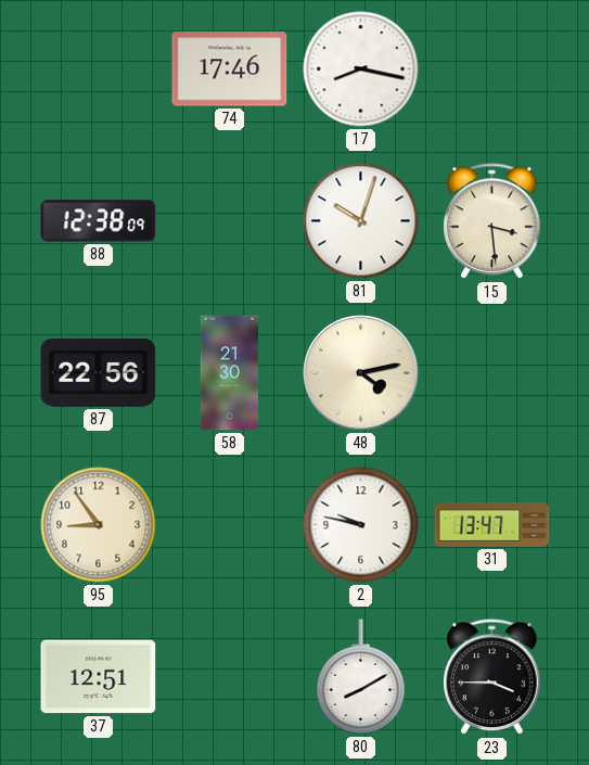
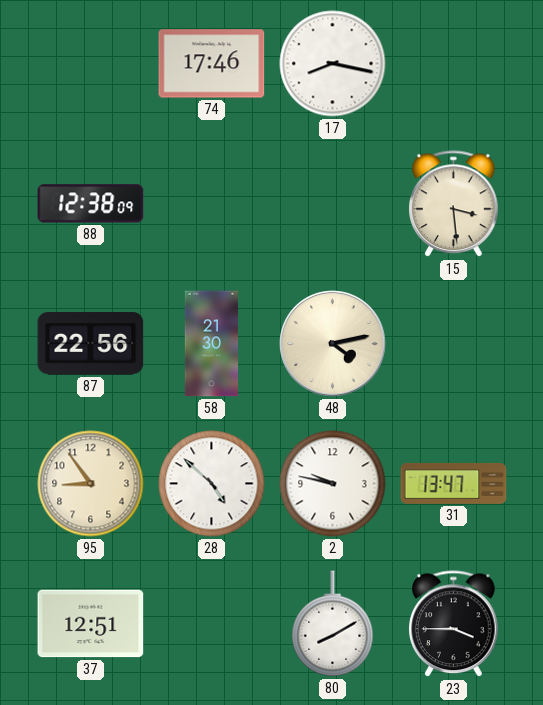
81: 10:03 -> none
28: none -> 4:52
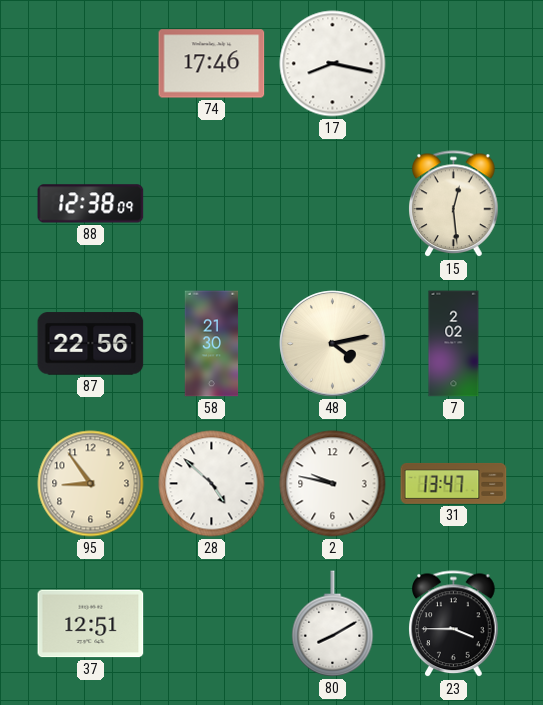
15: 3:29 -> 12:29
7: none -> 2:02
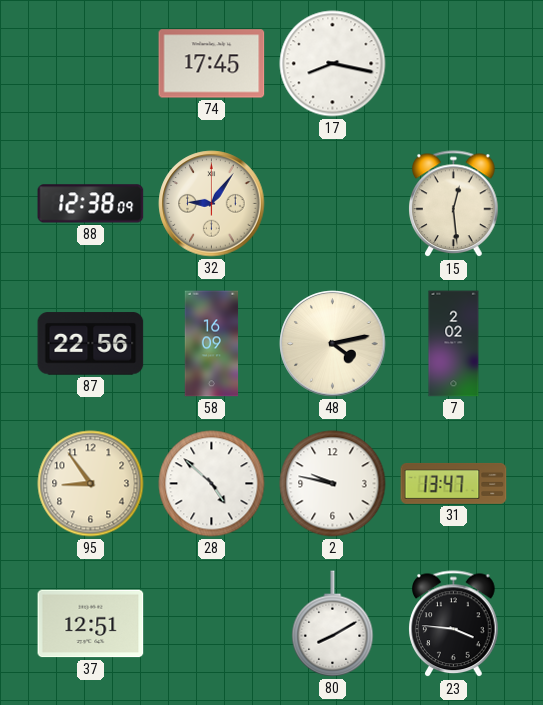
74: 17:46 -> 17:45
32: none -> 9:06
58: 21:30 -> 16:09
23: 3:45 -> 3:46
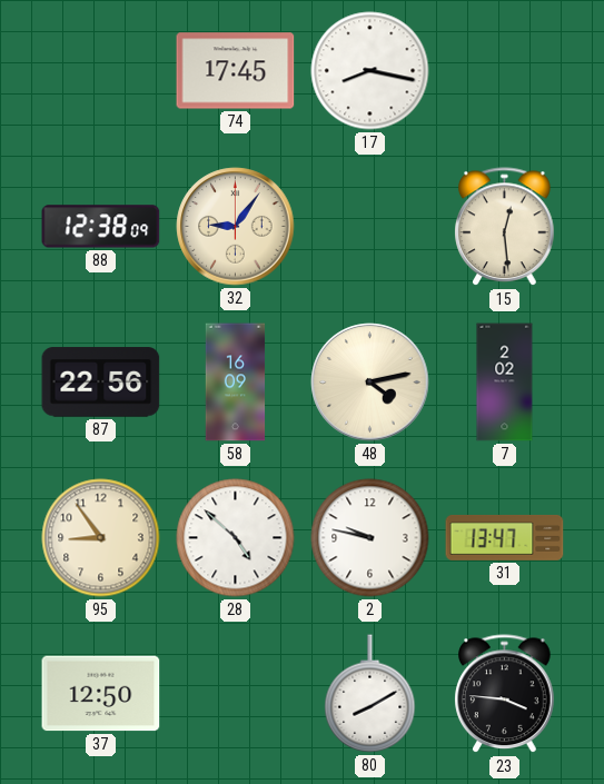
37: 12:51 -> 12:50
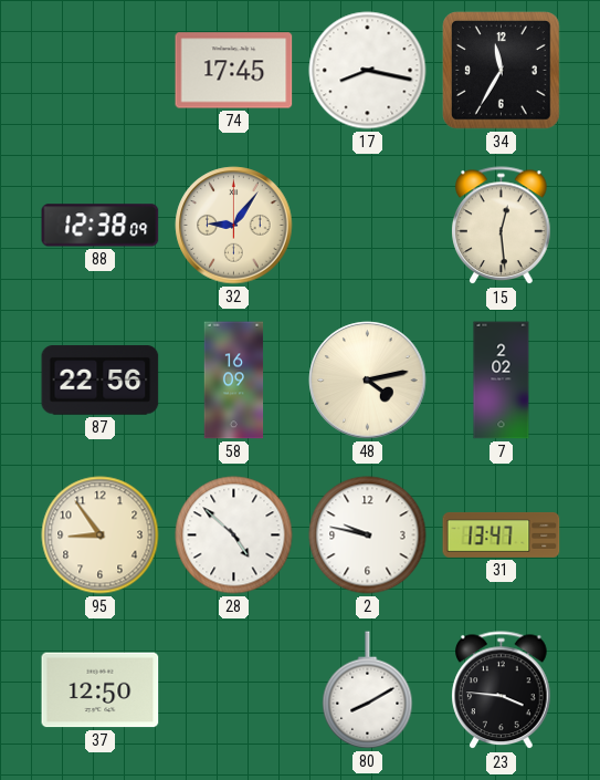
34: none -> 11:35
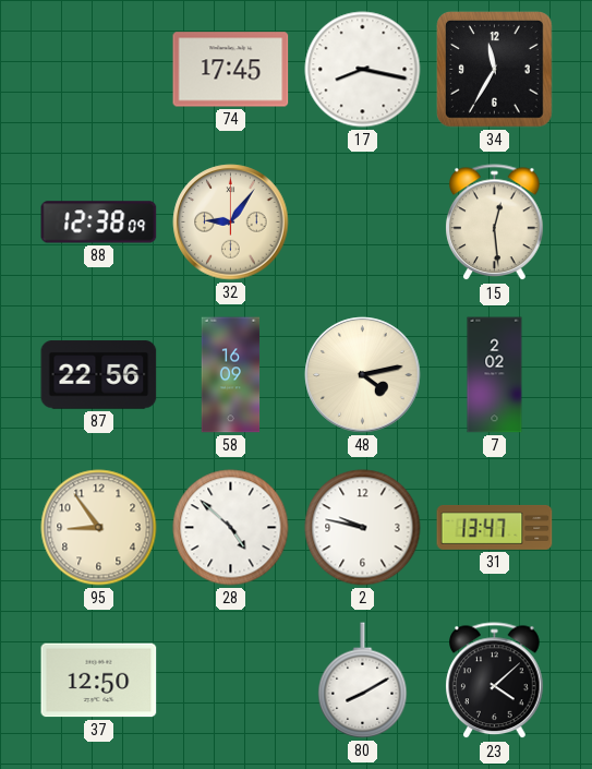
23: 3:46 -> 4:08
